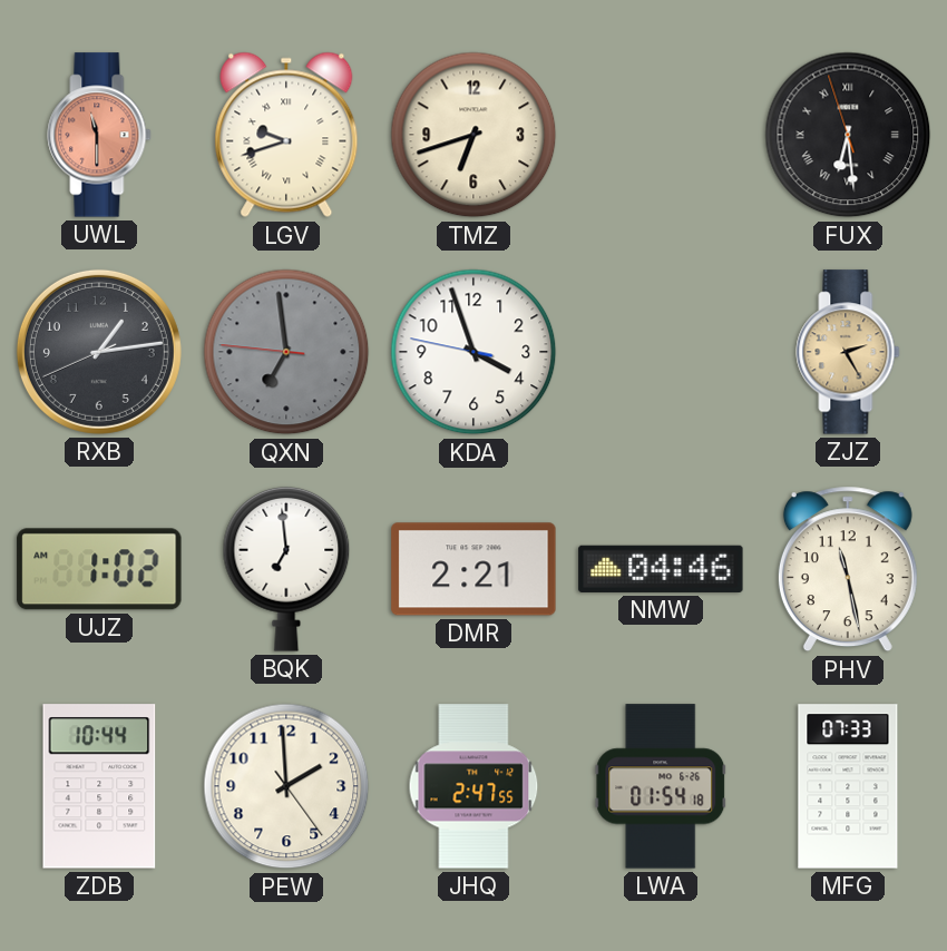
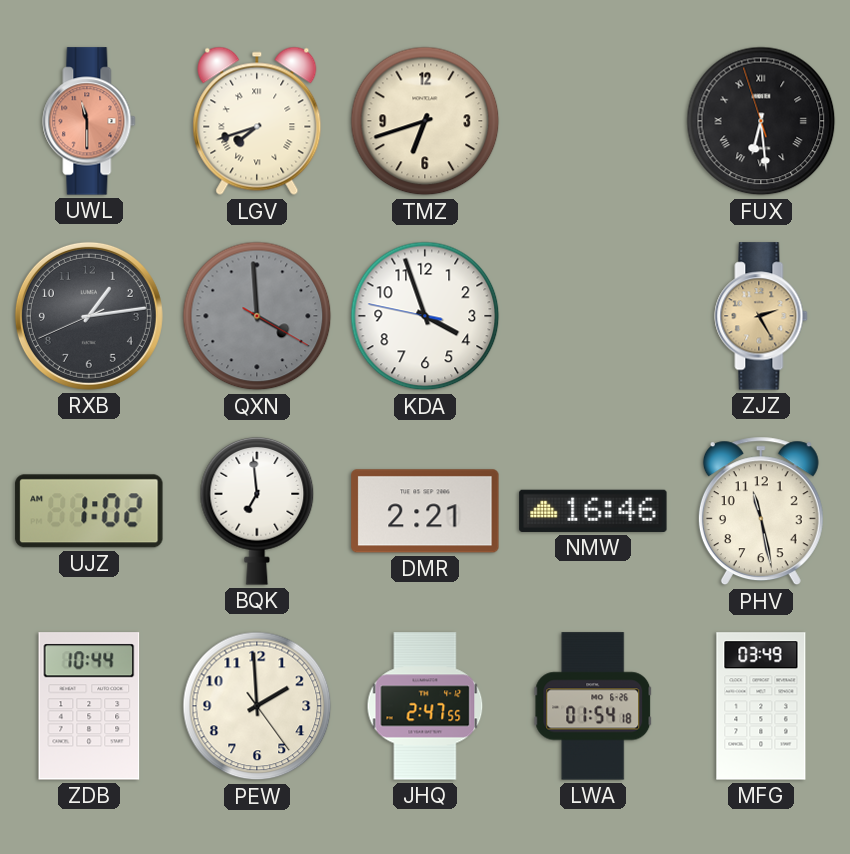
LGV: 9:42 -> 7:42
QXN: 6:58 -> 3:59
NMW: 04:46 -> 16:46
MFG: 07:33 -> 03:49
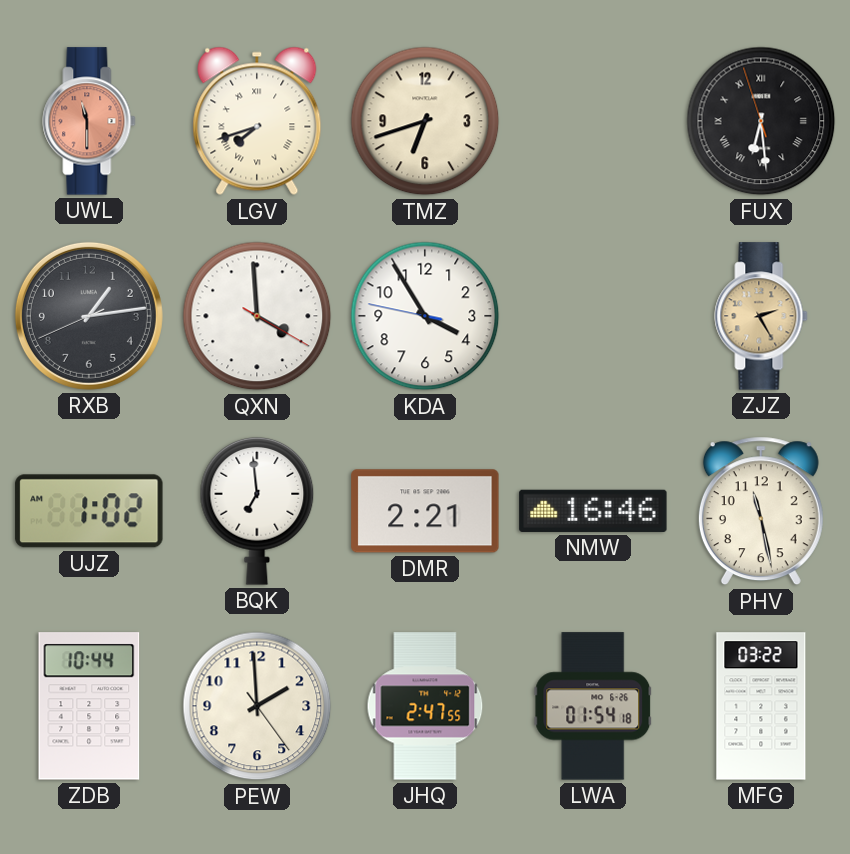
QXN dial: grey -> white
KDA: 3:56 -> 3:54
MFG: 03:49 -> 03:22
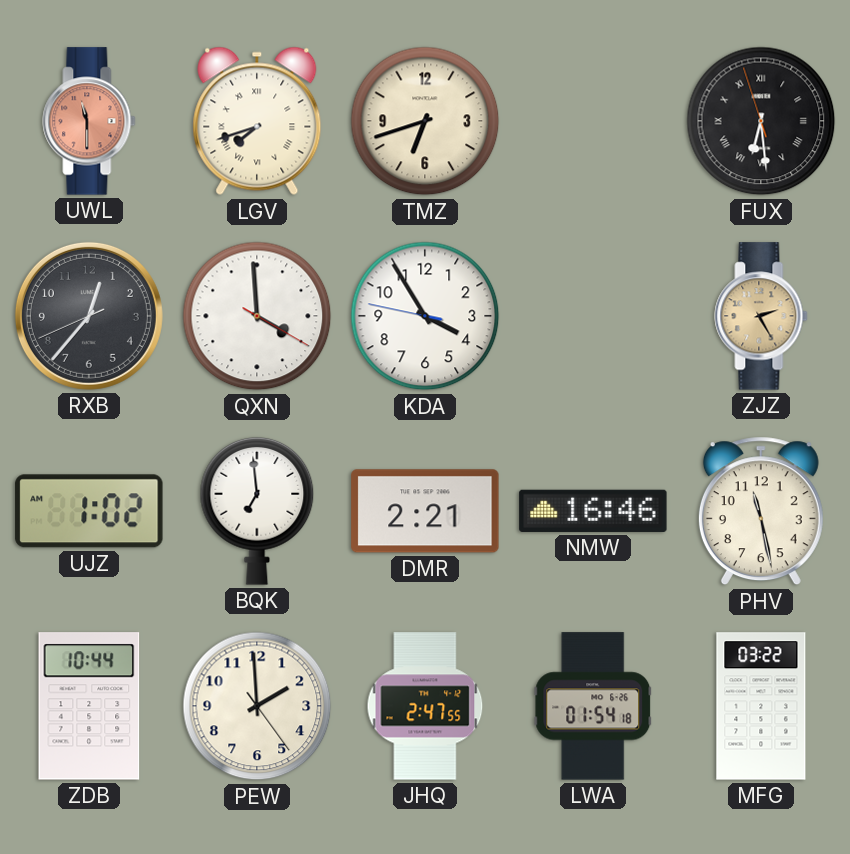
RXB: 1:13 -> 12:36
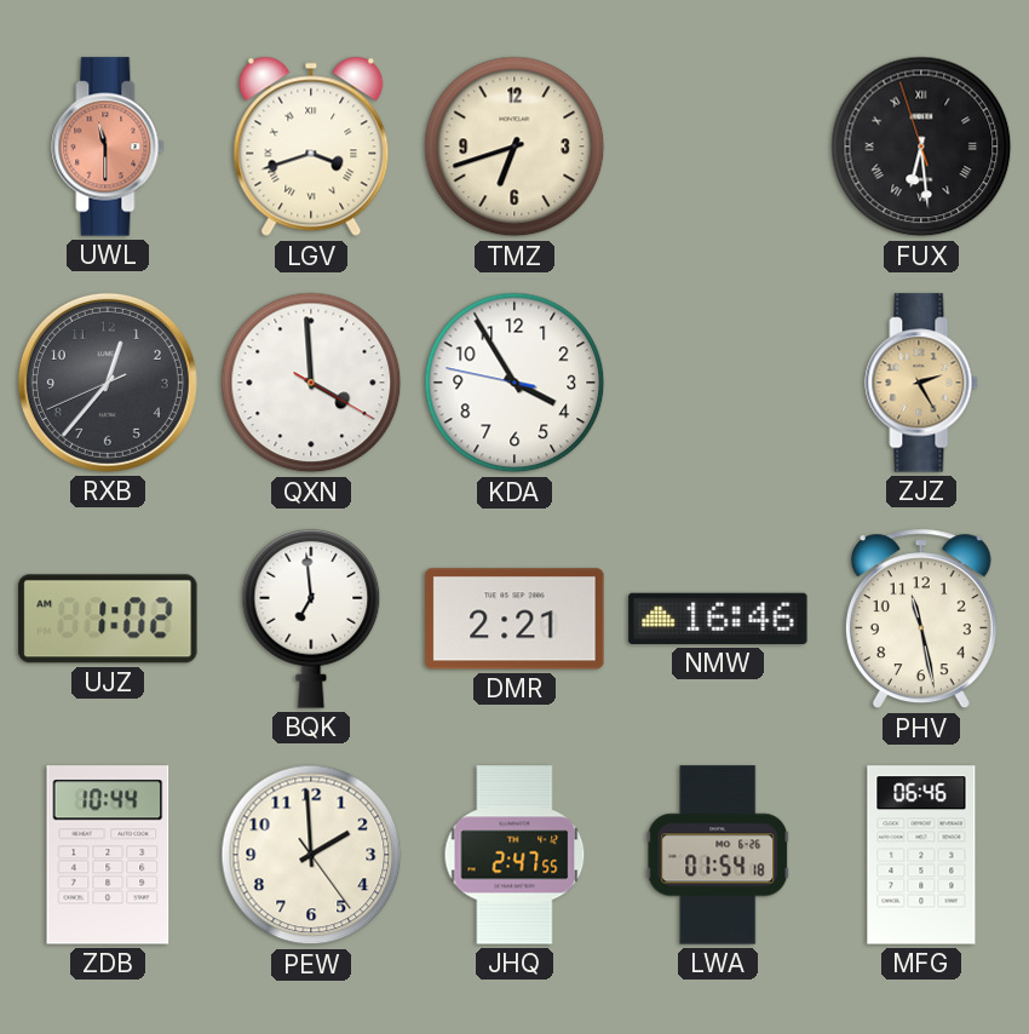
LGV: 7:42 -> 3:42
MFG: 03:22 -> 06:46
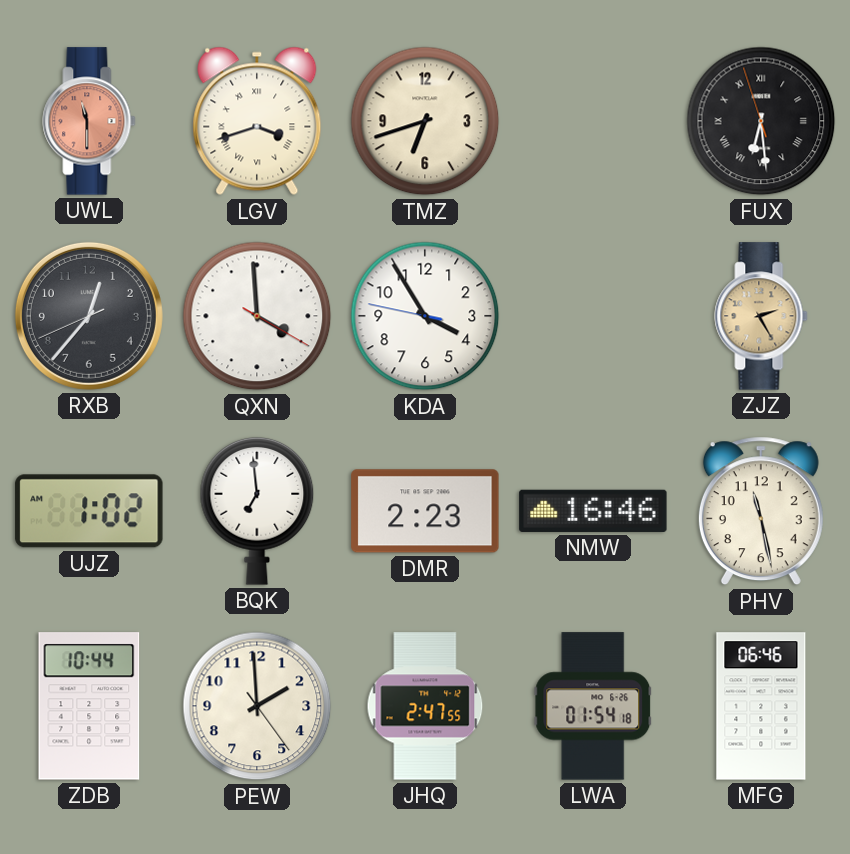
DMR: 2:21 -> 2:23
